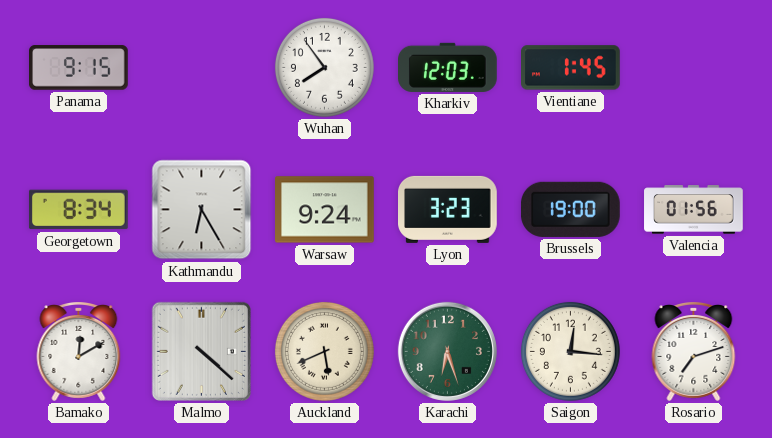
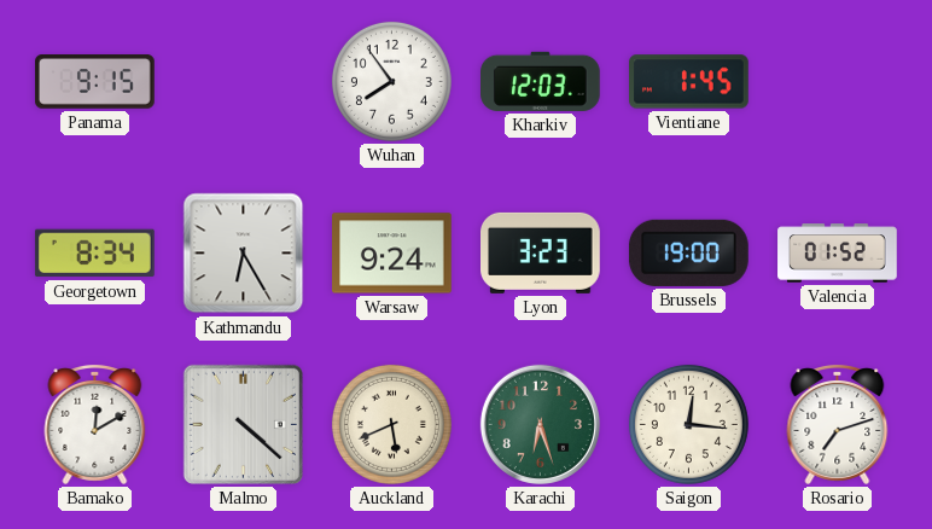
Valencia: 01:56 -> 01:52
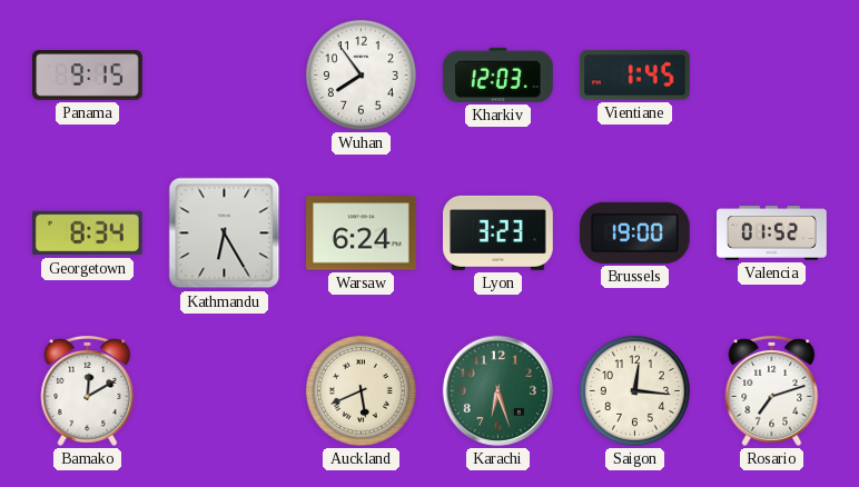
Warsaw: 9:24 -> 6:24
Malmo: 4:22 -> none
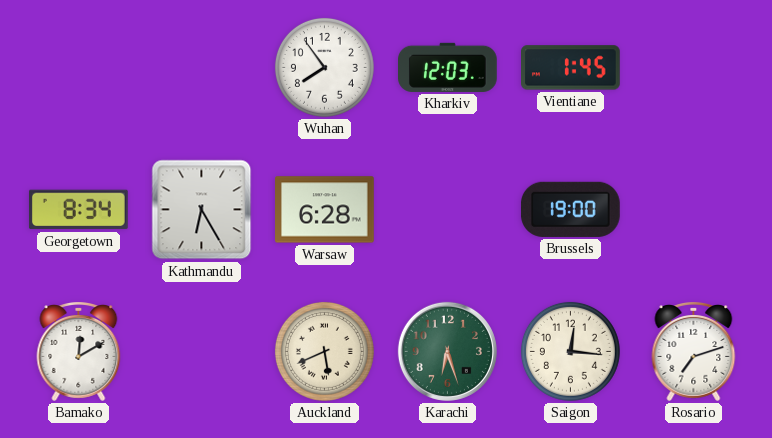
Panama: 9:15 -> none
Warsaw: 6:24 -> 6:28
Lyon: 3:23 -> none
Valencia: 01:52 -> none
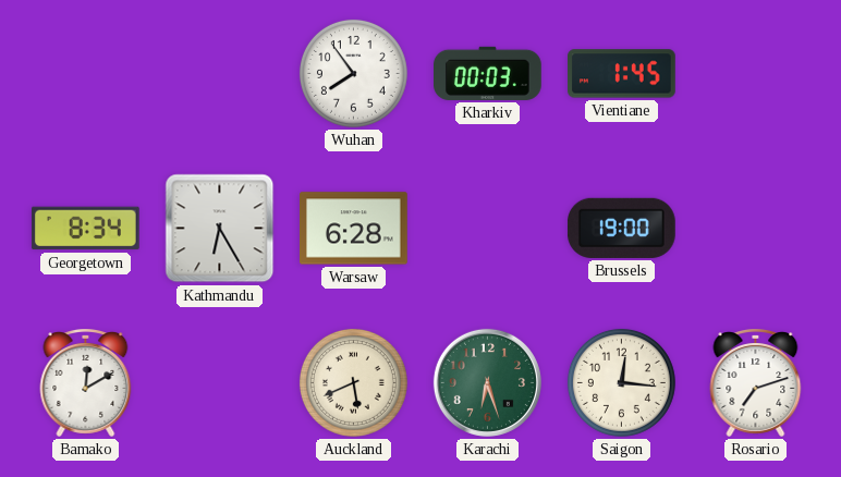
Kharkiv: 12:03 -> 00:03
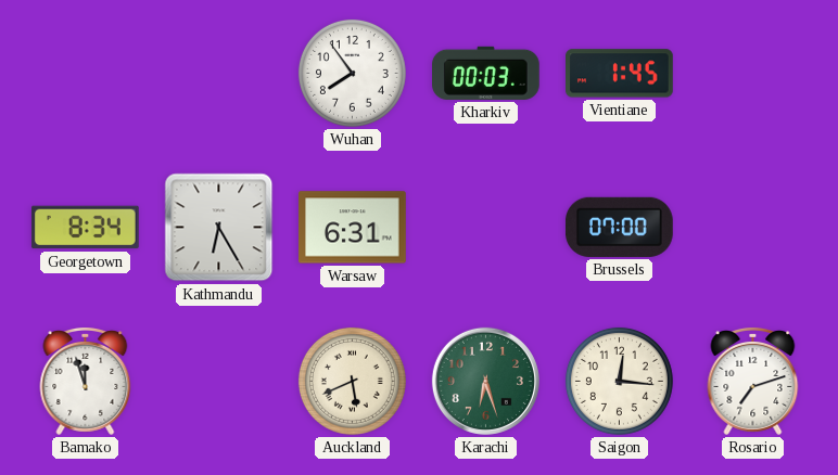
Warsaw: 6:28 -> 6:31
Brussels: 19:00 -> 07:00
Bamako: 12:10 -> 11:57
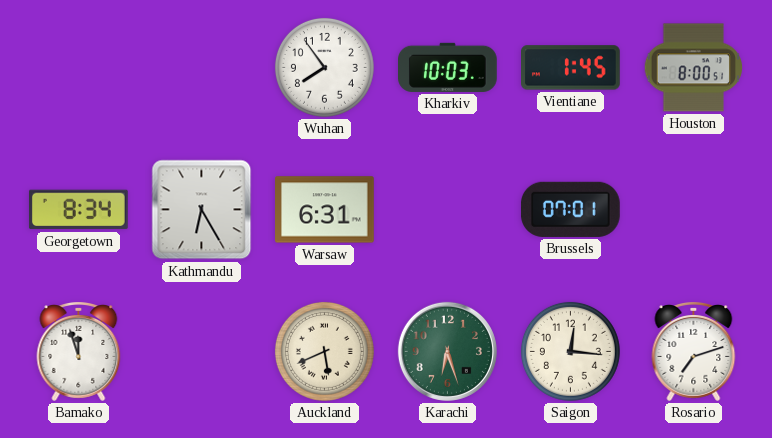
Kharkiv: 00:03 -> 10:03
Houston: none -> 8:00
Brussels: 07:00 -> 07:01
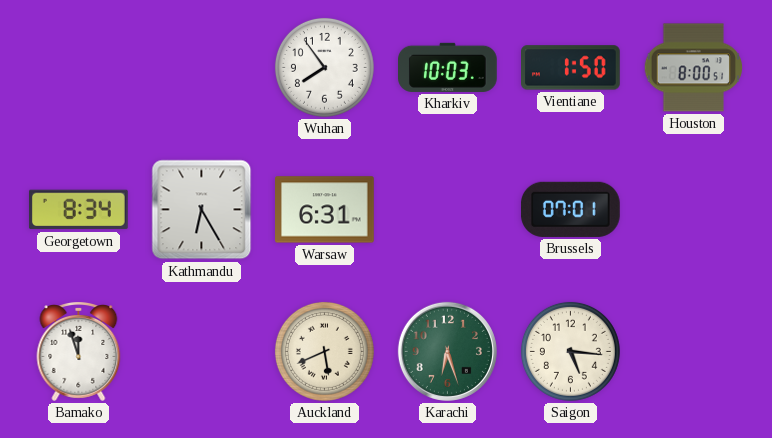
Vientiane: 1:45 -> 1:50
Saigon: 12:16 -> 5:16
Rosario: 7:12 -> none
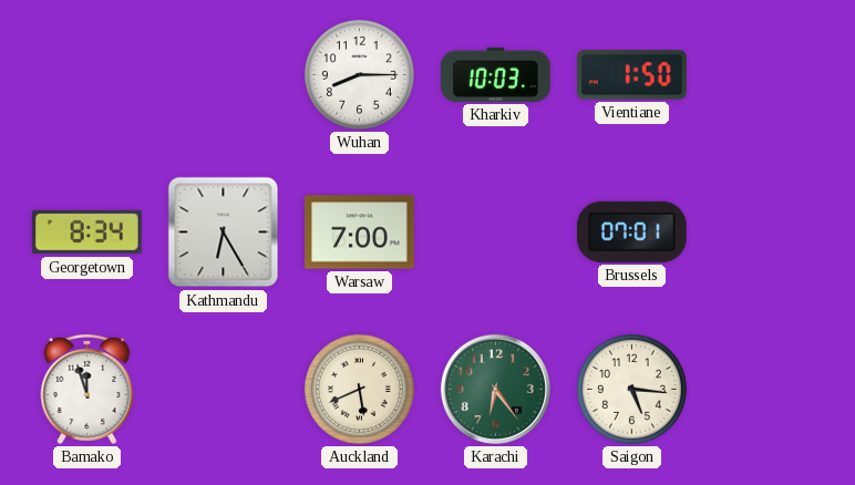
Wuhan: 7:54 -> 8:15
Houston: 8:00 -> none
Warsaw: 6:31 -> 7:00
Karachi: 6:27 -> 6:24
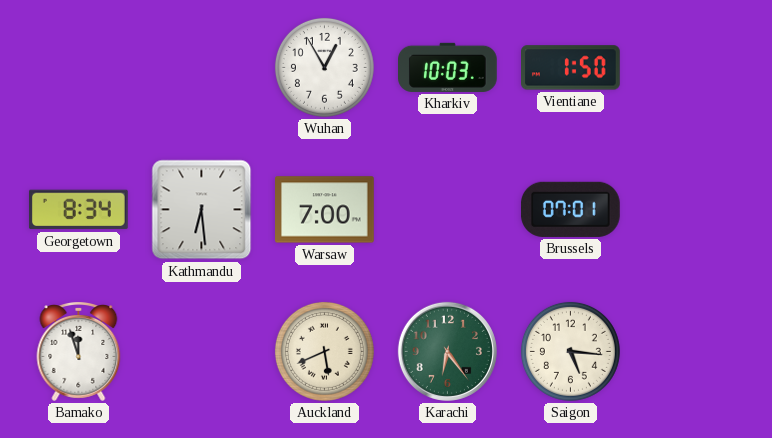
Wuhan: 8:15 -> 12:55
Kathmandu: 6:25 -> 6:29
